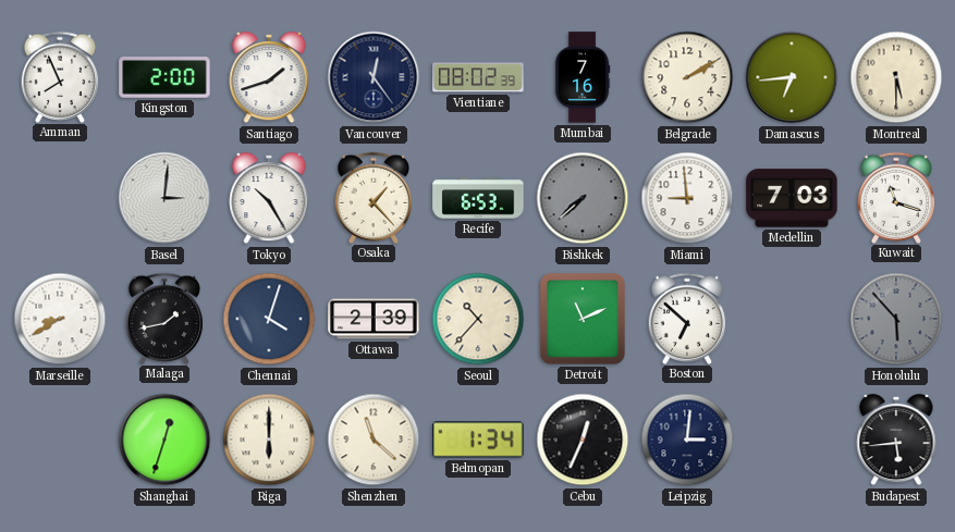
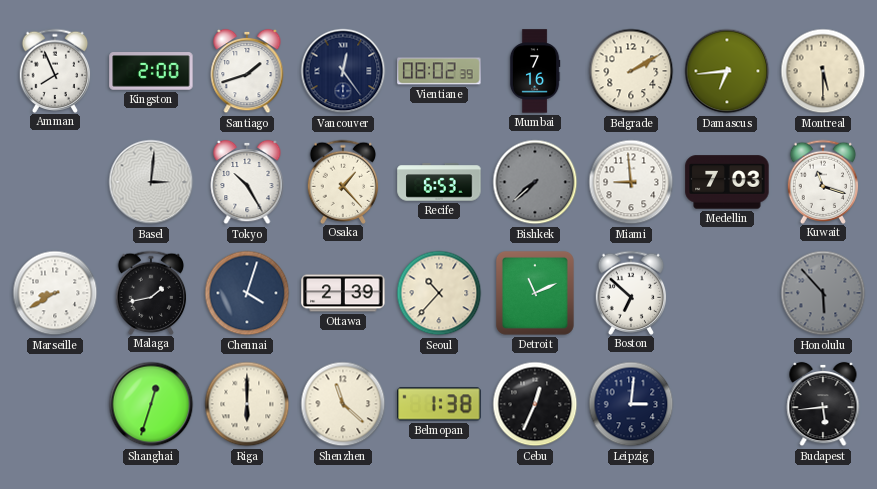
Belmopan: 1:34 -> 1:38
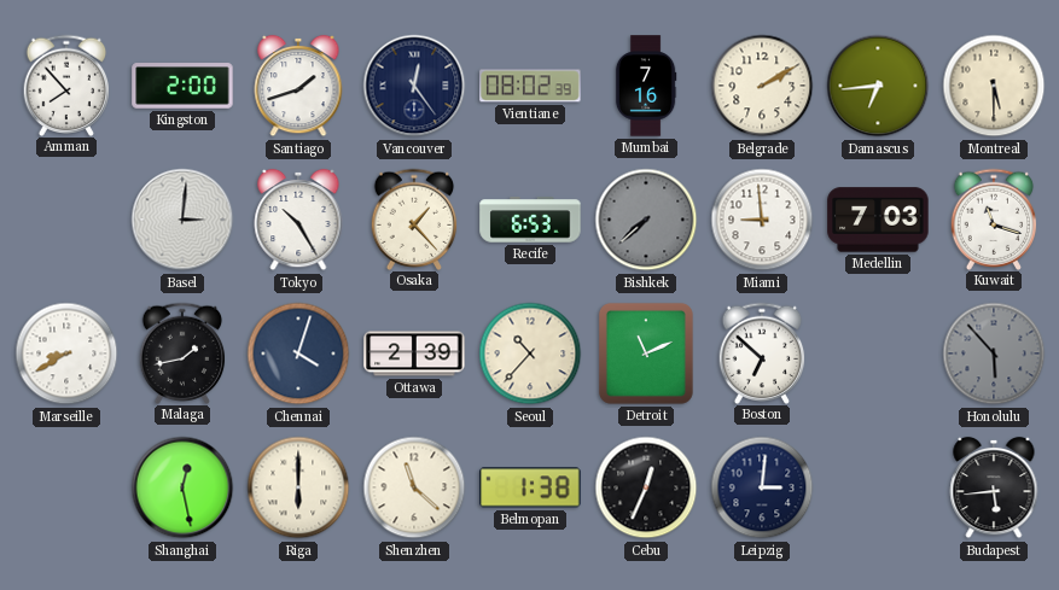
Amman: 7:56 -> 7:53
Shanghai: 12:33 -> 12:28
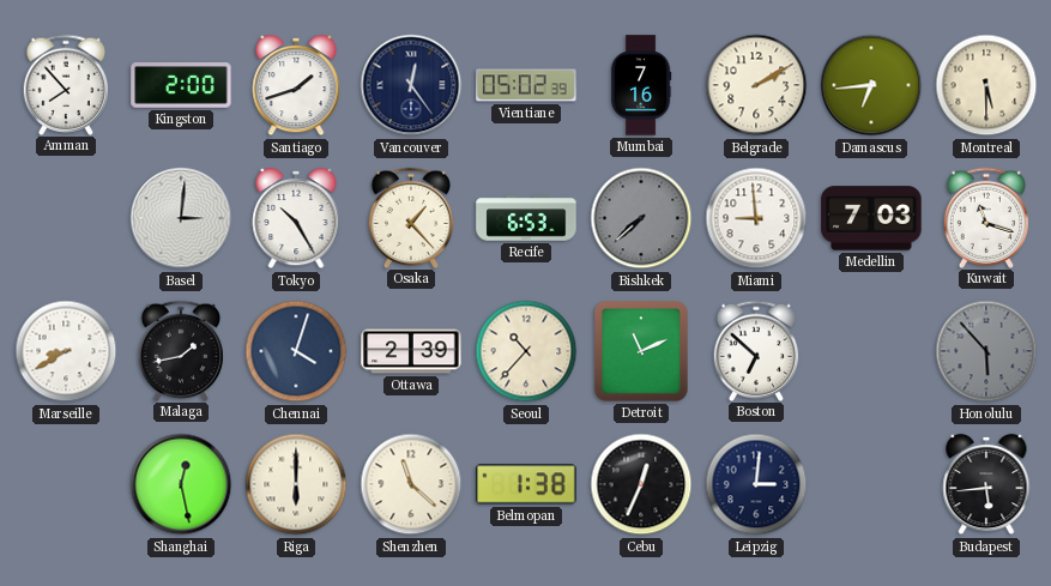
Vientiane: 08:02 -> 05:02
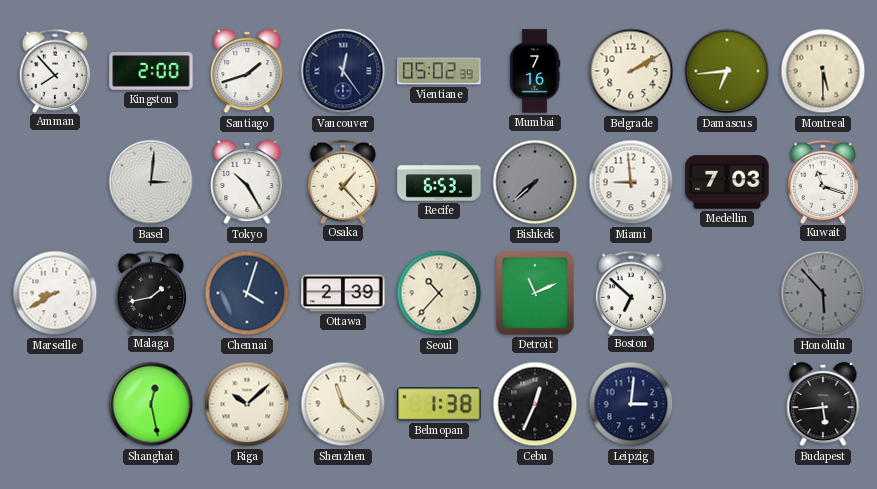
Riga: 6:00 -> 10:08
